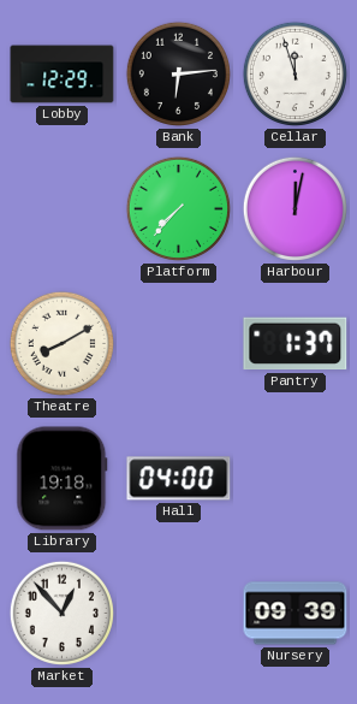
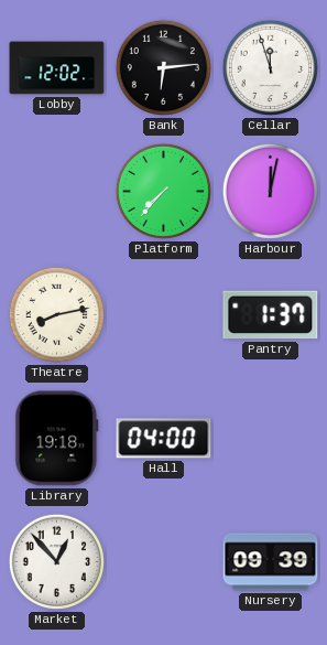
Lobby: 12:29 -> 12:02
Theatre: 8:10 -> 8:13
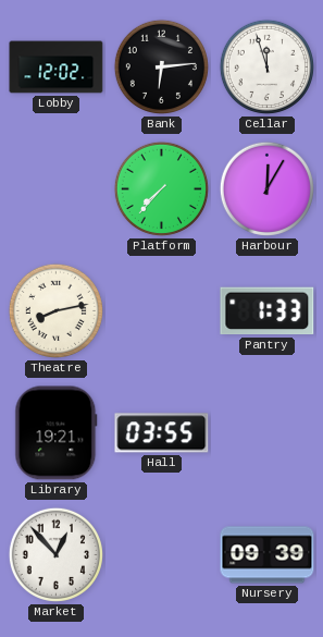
Harbour: 12:02 -> 12:05
Pantry: 1:37 -> 1:33
Library: 19:18 -> 19:21
Hall: 04:00 -> 03:55
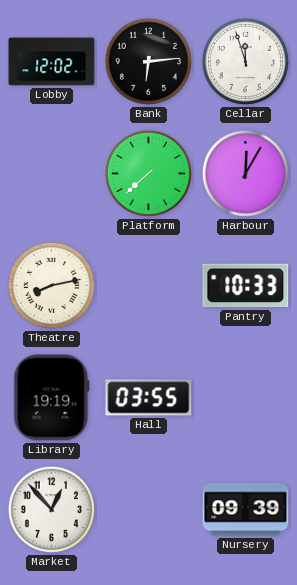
Platform: 7:37 -> 7:38
Pantry: 1:33 -> 10:33
Library: 19:21 -> 19:19
